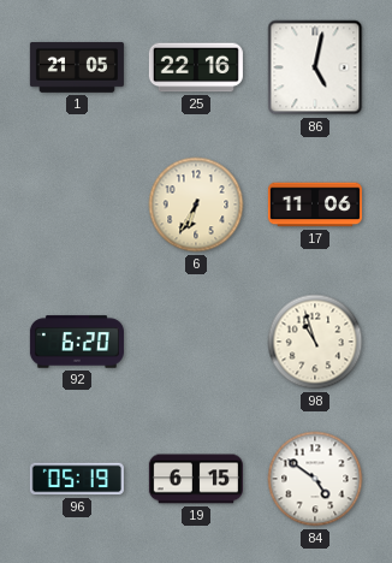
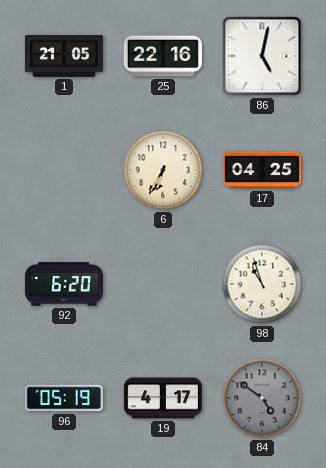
17: 11:06 -> 04:25
19: 6:15 -> 4:17
84 dial: white -> grey
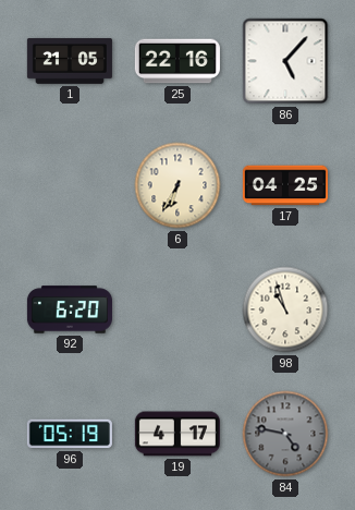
86: 5:02 -> 5:07
84: 4:51 -> 4:47
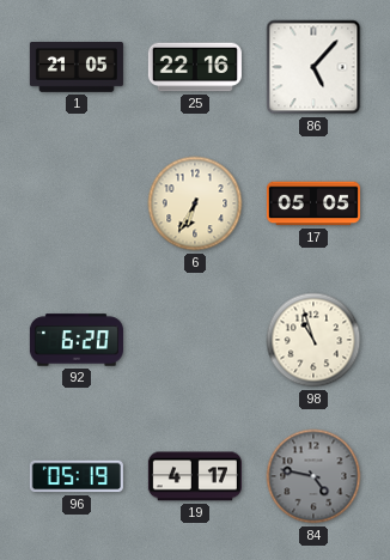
17: 04:25 -> 05:05
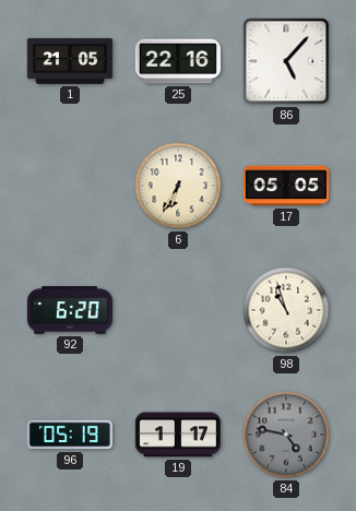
19: 4:17 -> 1:17
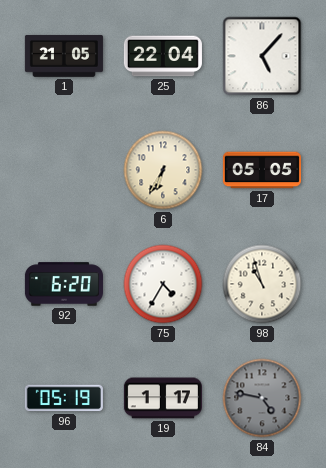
25: 22:16 -> 22:04
75: none -> 4:35
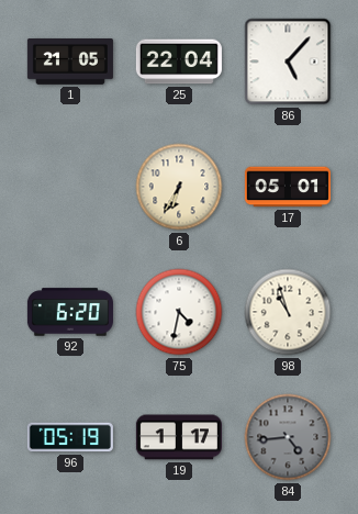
17: 05:05 -> 05:01
75: 4:35 -> 4:32
84: 4:47 -> 4:44
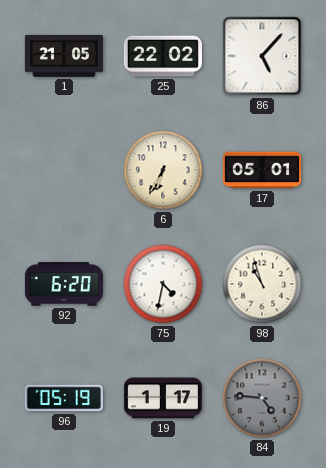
25: 22:04 -> 22:02
84: 4:44 -> 4:46
